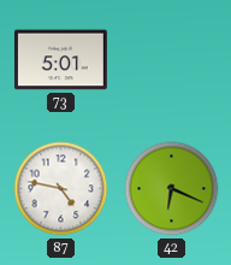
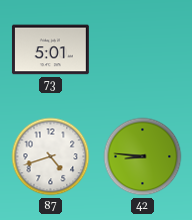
87: 4:47 -> 4:42
42: 6:19 -> 8:46
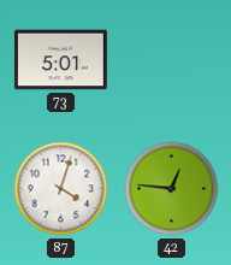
87: 4:42 -> 4:03
42: 8:46 -> 12:46
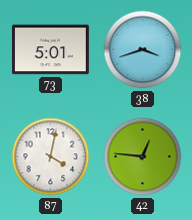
38: none -> 3:42
87: 4:03 -> 4:02
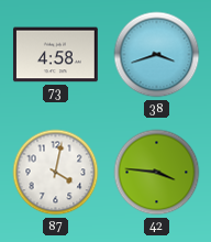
73: 5:01 -> 4:58
42: 12:46 -> 3:46
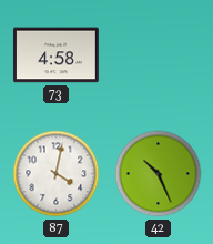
38: 3:42 -> none
42: 3:46 -> 10:26
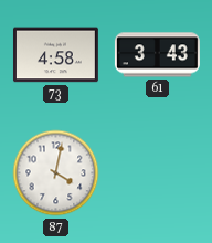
61: none -> 3:43
42: 10:26 -> none
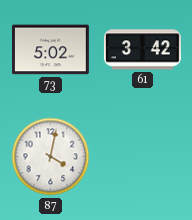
73: 4:58 -> 5:02
61: 3:43 -> 3:42
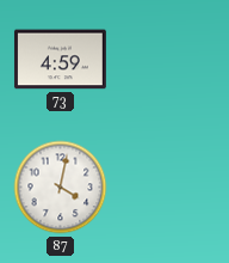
73: 5:02 -> 4:59
61: 3:42 -> none
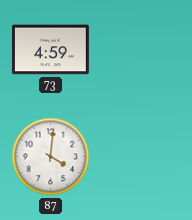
87: 4:02 -> 4:01
